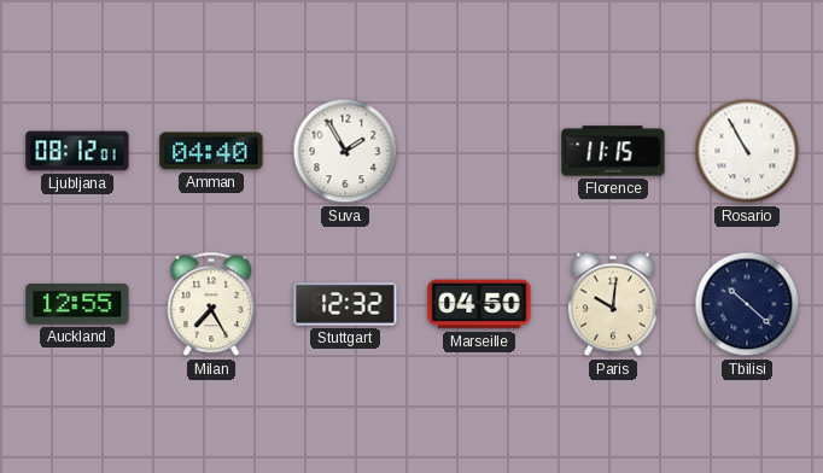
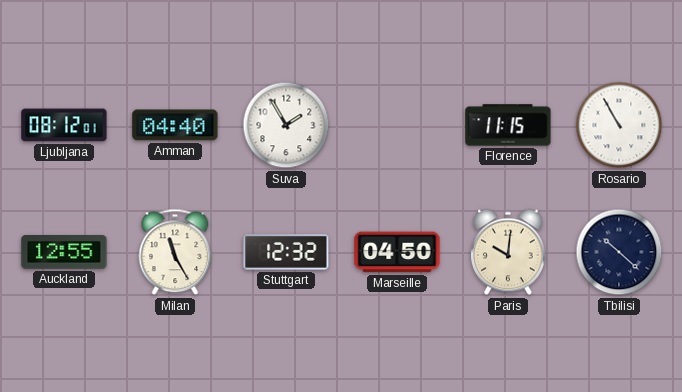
Milan: 7:25 -> 11:25
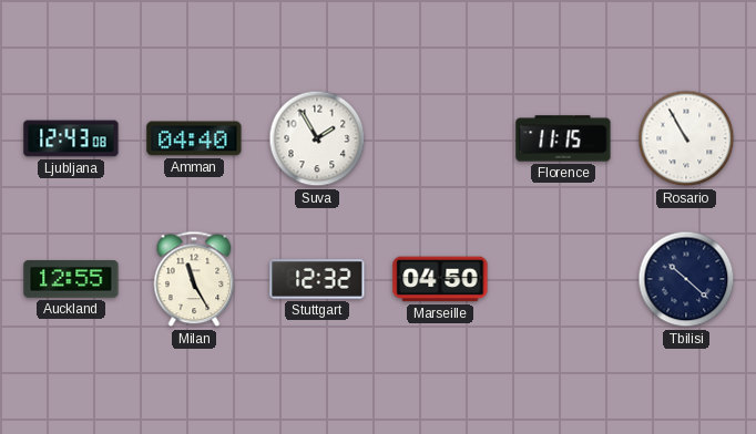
Ljubljana: 08:12 -> 12:43
Paris: 10:01 -> none
